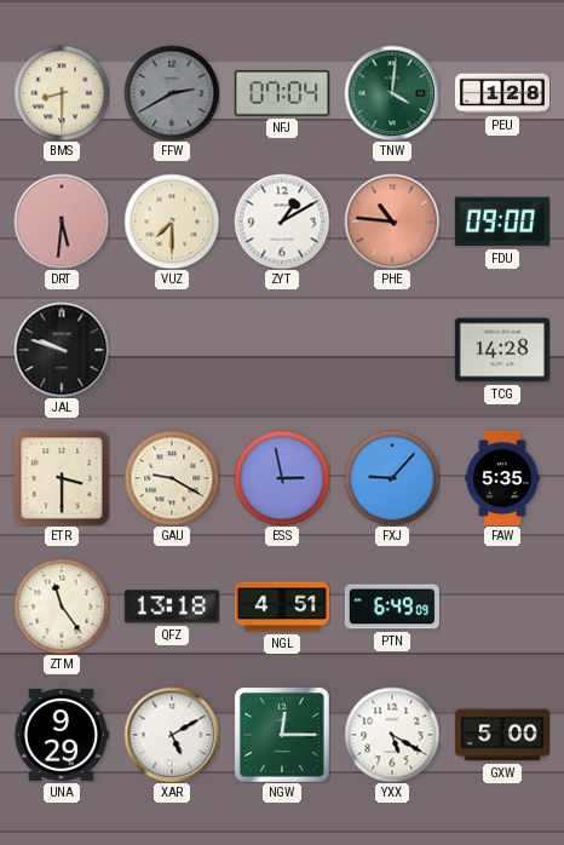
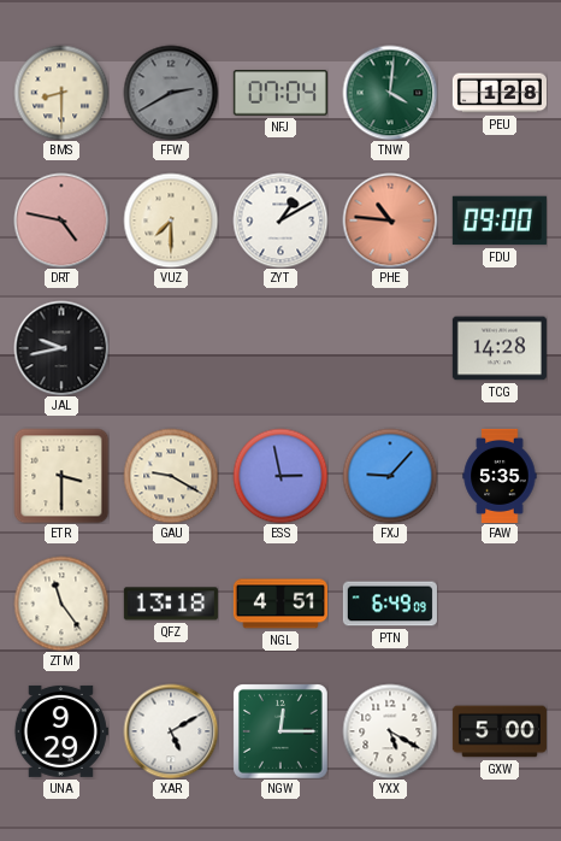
DRT: 5:31 -> 4:47
JAL: 9:48 -> 9:43
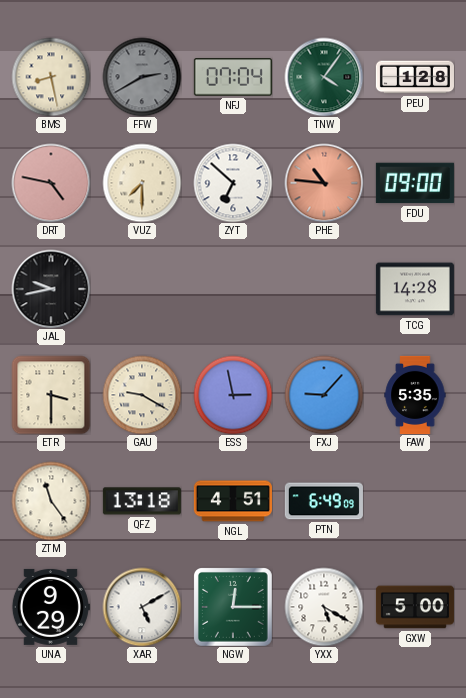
BMS: 8:30 -> 8:28
TNW: 4:01 -> 4:06
ZYT: 1:10 -> 6:52
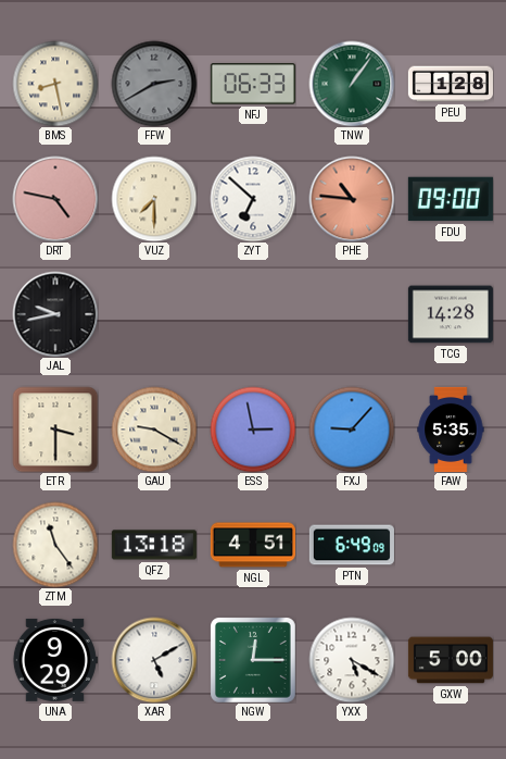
NFJ: 07:04 -> 06:33
TNW: 4:06 -> 1:06
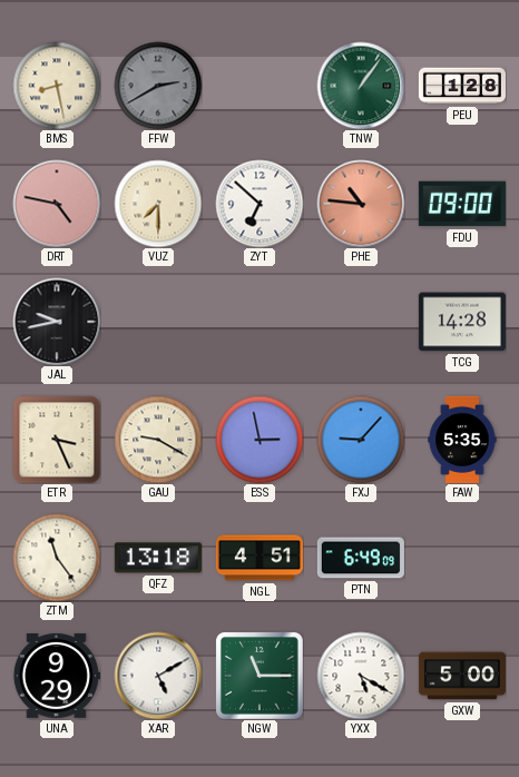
NFJ: 06:33 -> none
ETR: 3:30 -> 3:26
NGW: 12:15 -> 11:15
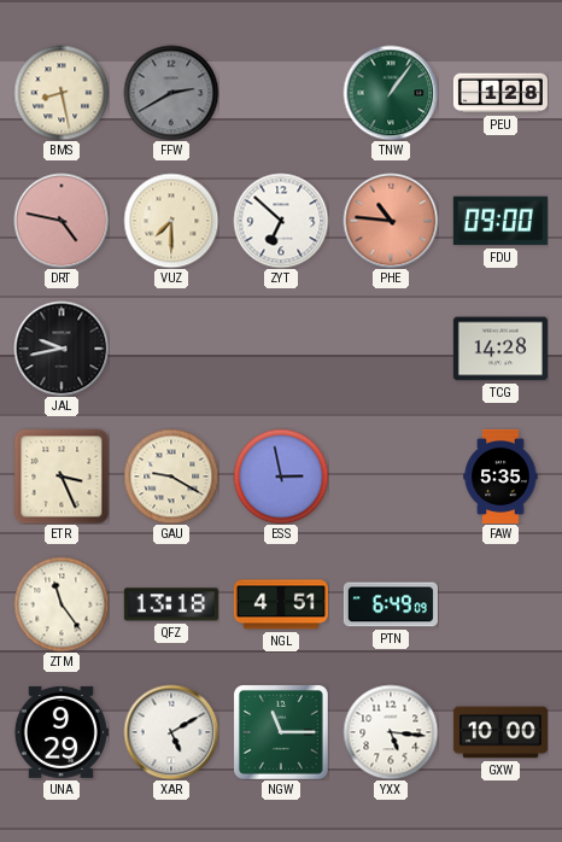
FXJ: 9:07 -> none
YXX: 5:20 -> 5:16
GXW: 5:00 -> 10:00
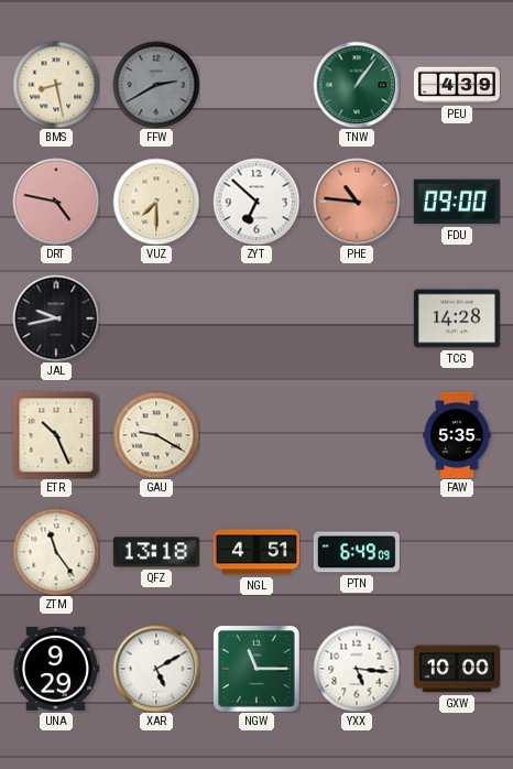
PEU: 1:28 -> 4:39
ETR: 3:26 -> 10:26
ESS: 2:58 -> none
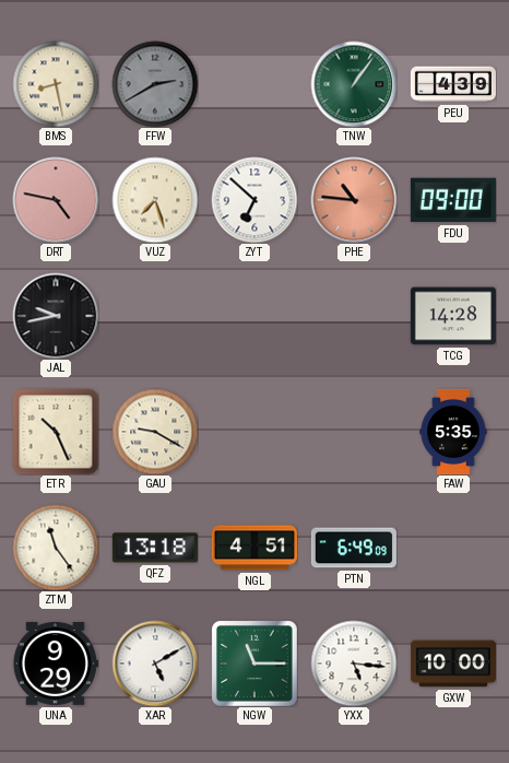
VUZ: 7:30 -> 7:27
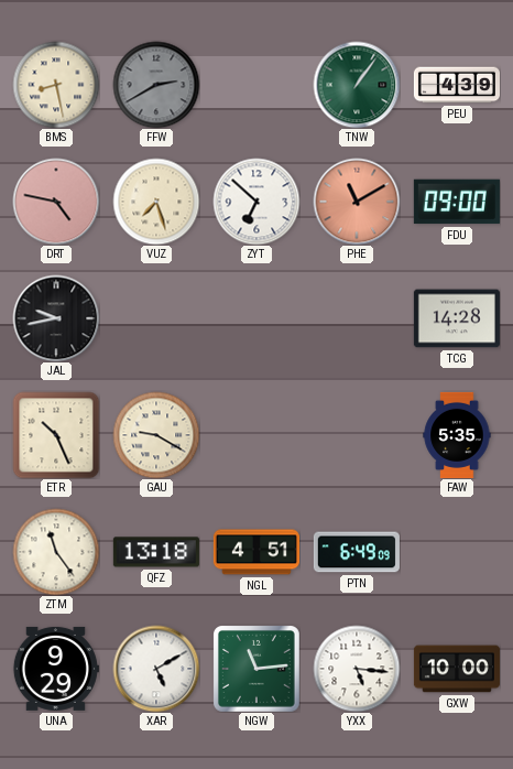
PHE: 10:46 -> 11:10
NGW: 11:15 -> 11:14
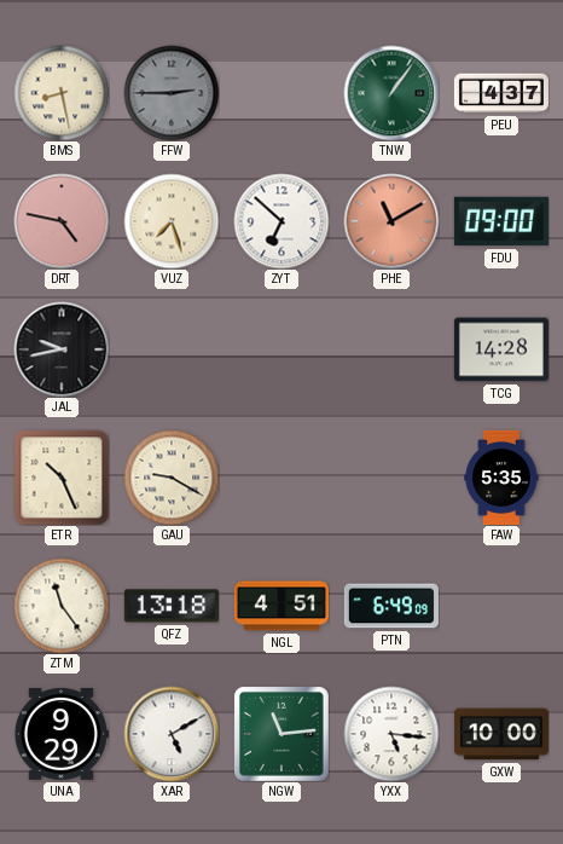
FFW: 2:40 -> 2:45
PEU: 4:39 -> 4:37
